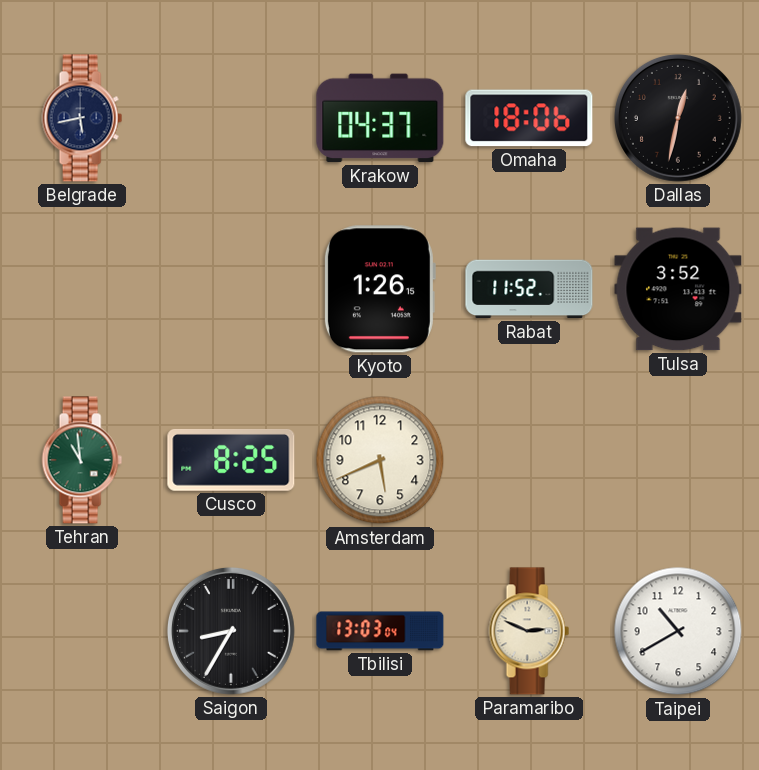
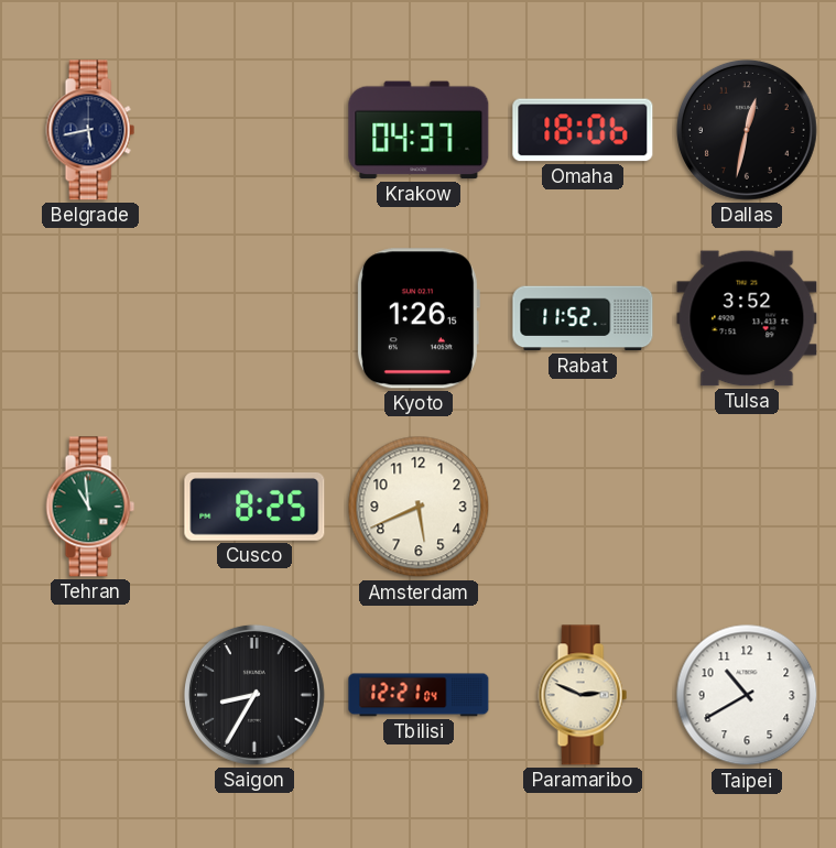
Tbilisi: 13:03 -> 12:21
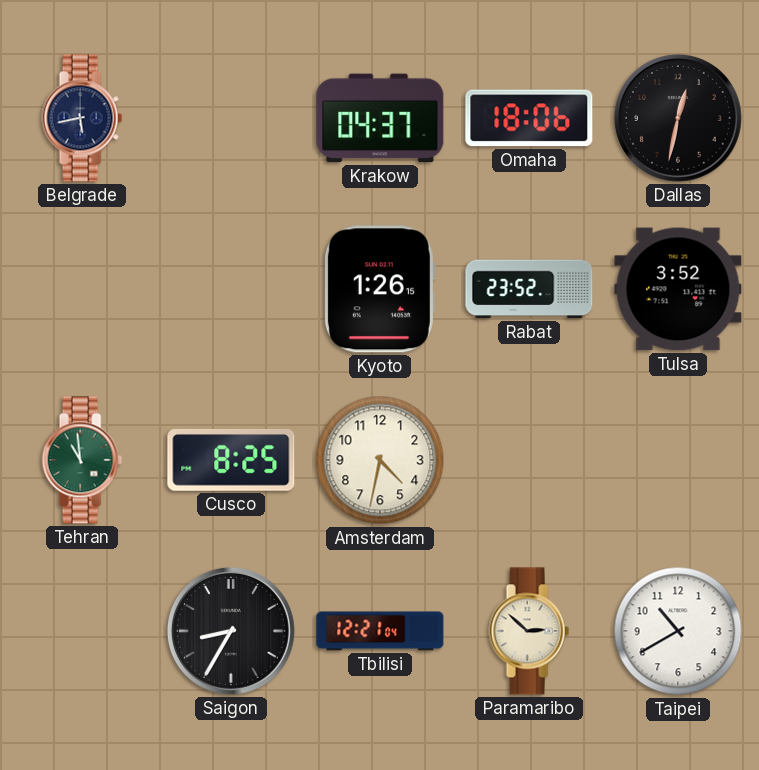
Rabat: 11:52 -> 23:52
Amsterdam: 5:41 -> 4:32
Paramaribo: 2:49 -> 2:52
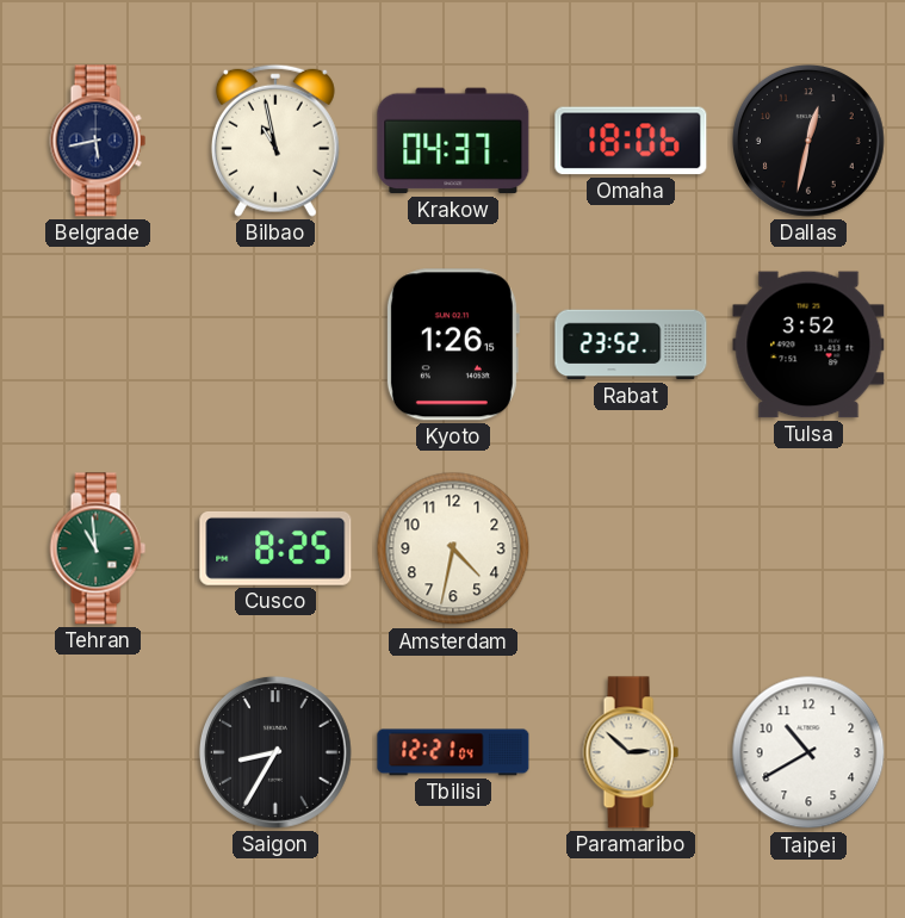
Bilbao: none -> 10:58
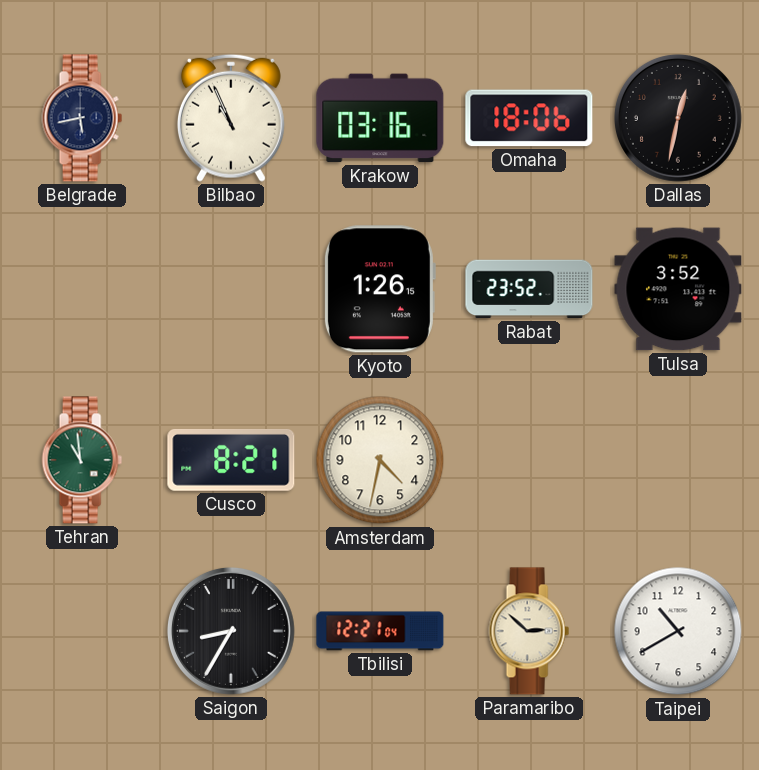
Bilbao: 10:58 -> 10:56
Krakow: 04:37 -> 03:16
Cusco: 8:25 -> 8:21
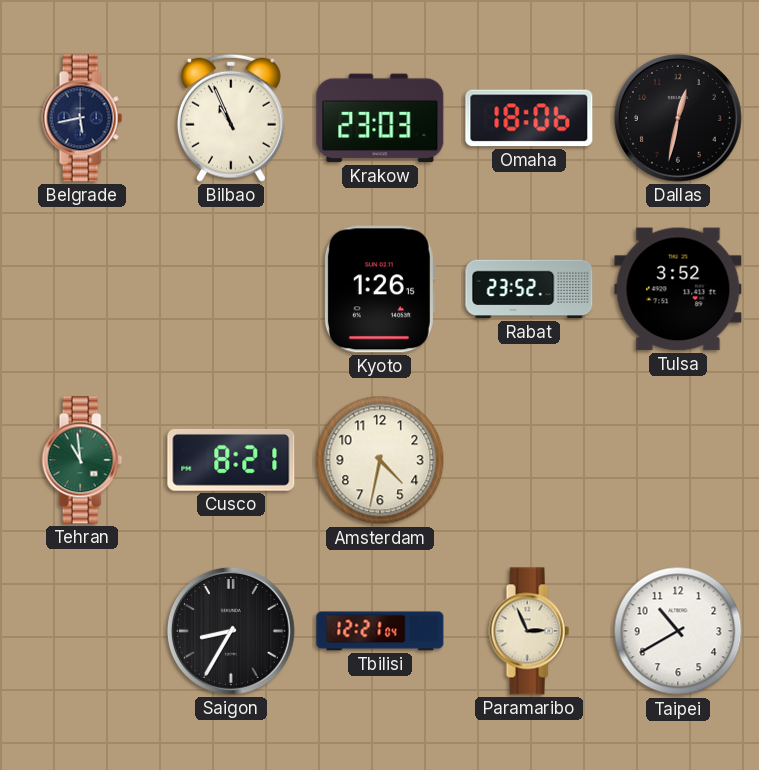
Krakow: 03:16 -> 23:03
Paramaribo: 2:52 -> 2:56
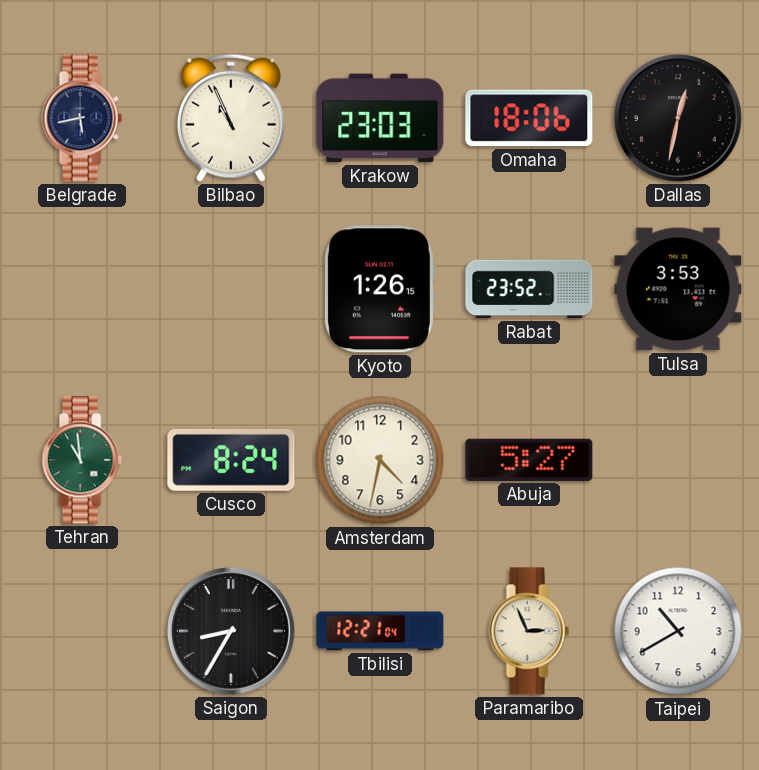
Tulsa: 3:52 -> 3:53
Cusco: 8:21 -> 8:24
Abuja: none -> 5:27
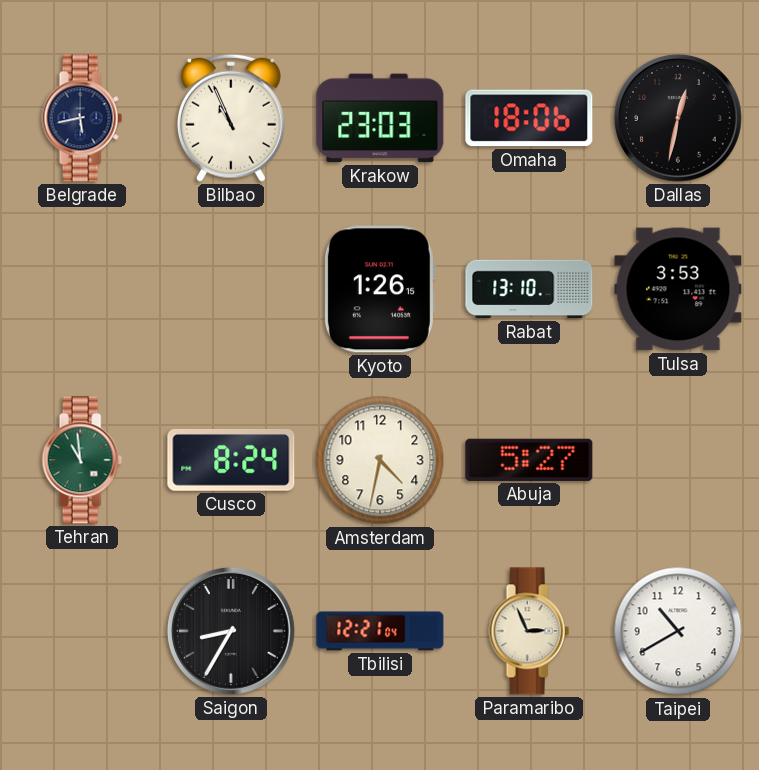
Rabat: 23:52 -> 13:10
